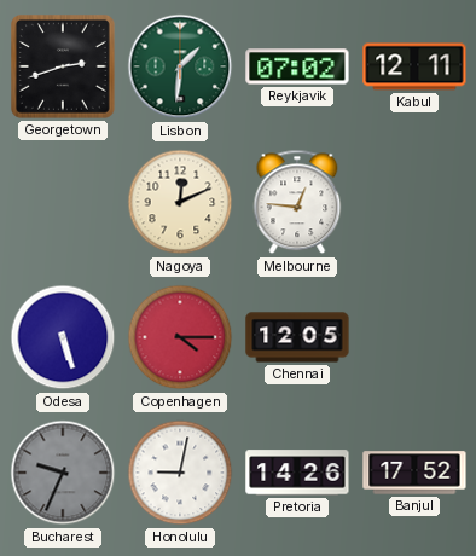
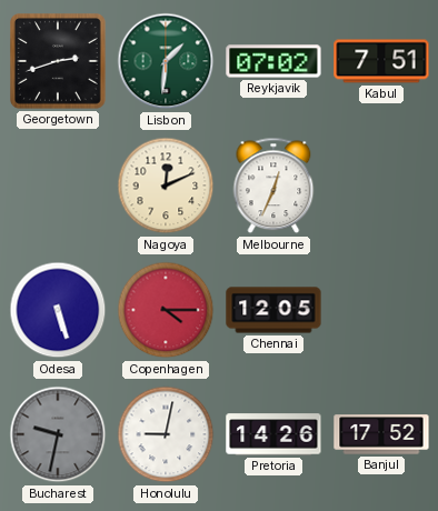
Kabul: 12:11 -> 7:51
Melbourne: 12:46 -> 12:34
Bucharest: 9:34 -> 9:32
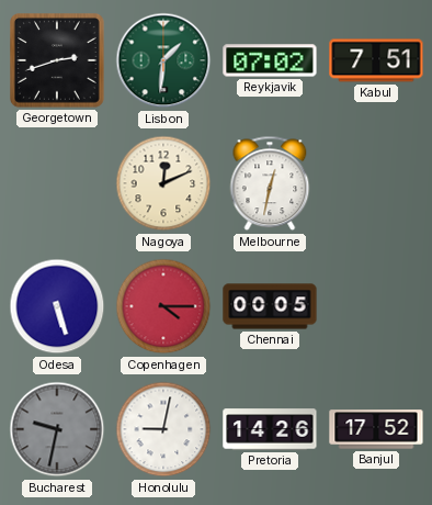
Melbourne: 12:34 -> 12:32
Chennai: 12:05 -> 00:05
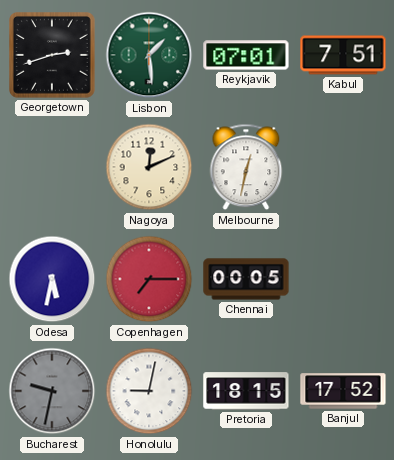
Lisbon: 1:31 -> 1:29
Reykjavik: 07:02 -> 07:01
Odesa: 5:27 -> 5:32
Copenhagen: 4:15 -> 7:15
Pretoria: 14:26 -> 18:15
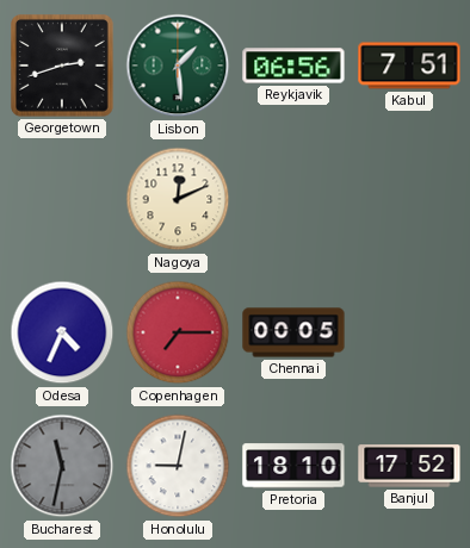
Reykjavik: 07:01 -> 06:56
Melbourne: 12:32 -> none
Odesa: 5:32 -> 4:34
Bucharest: 9:32 -> 11:32
Pretoria: 18:15 -> 18:10
